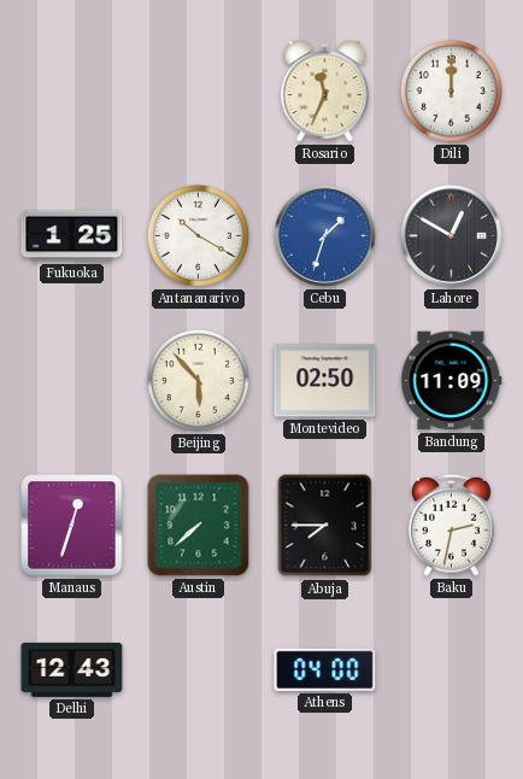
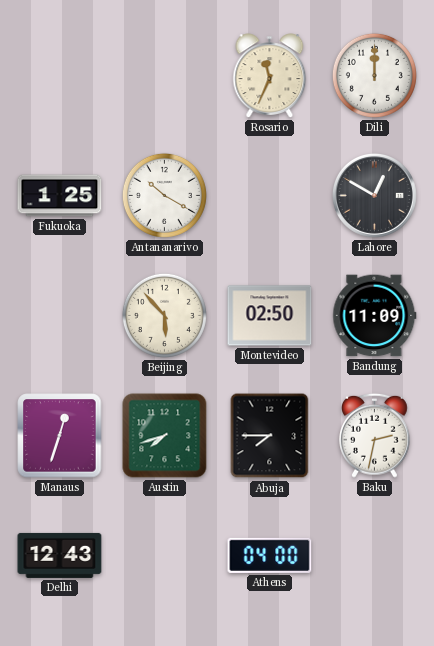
Cebu: 1:33 -> none
Austin: 7:38 -> 7:42
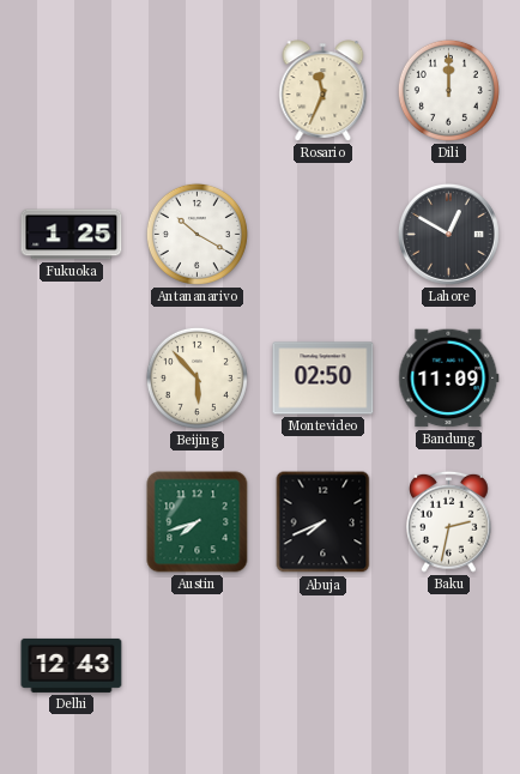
Manaus: 12:33 -> none
Abuja: 7:45 -> 7:41
Athens: 04:00 -> none
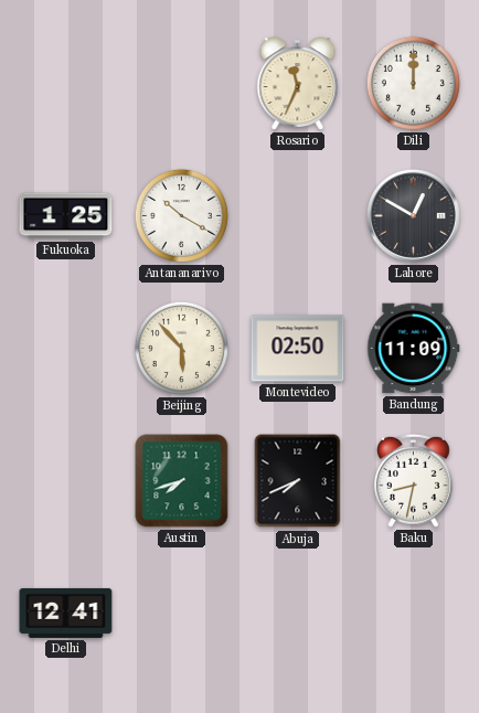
Baku: 2:32 -> 8:32
Delhi: 12:43 -> 12:41
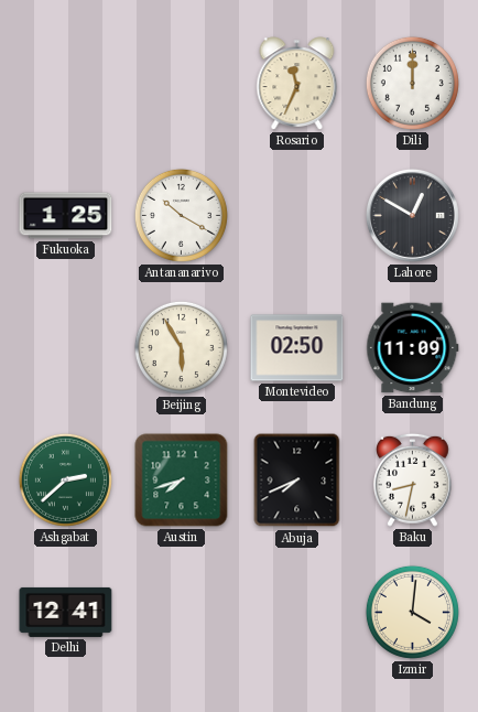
Beijing: 5:53 -> 5:55
Ashgabat: none -> 2:38
Izmir: none -> 4:01
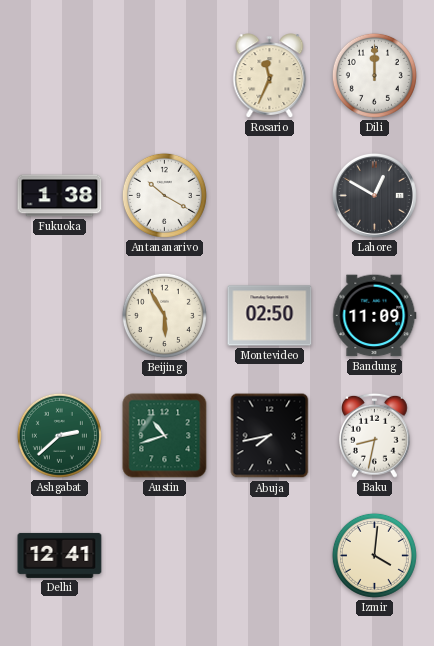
Fukuoka: 1:25 -> 1:38
Austin: 7:42 -> 10:42
Abuja: 7:41 -> 7:43
